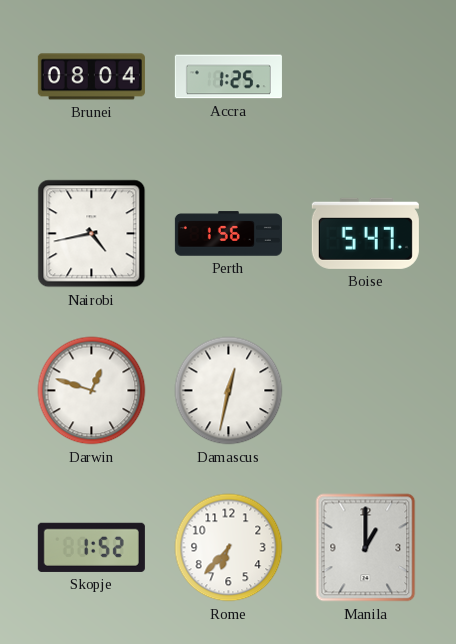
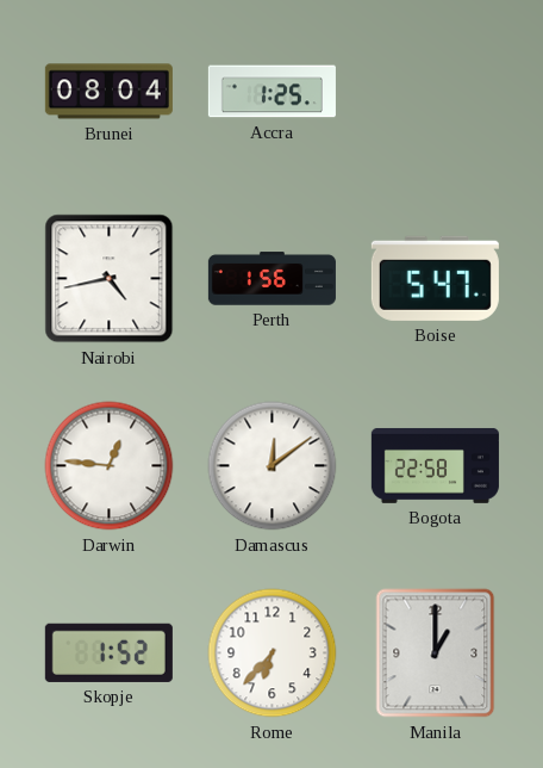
Darwin: 12:48 -> 12:46
Damascus: 12:32 -> 12:09
Bogota: none -> 22:58
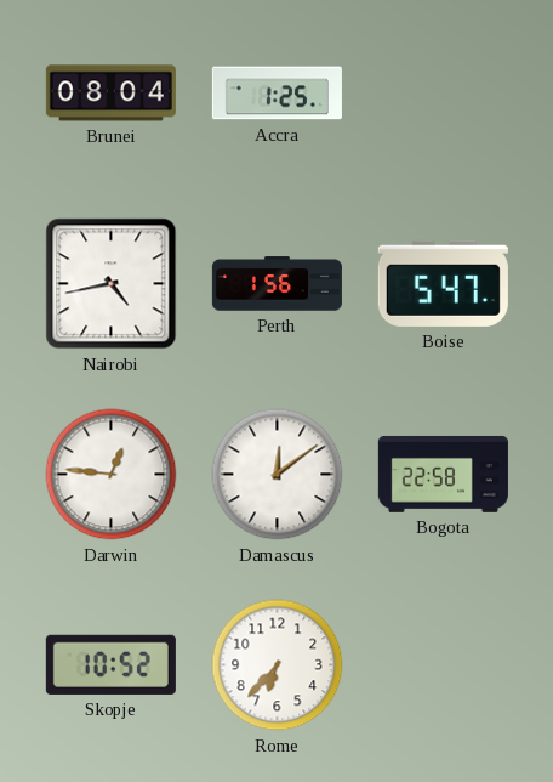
Skopje: 1:52 -> 10:52
Manila: 1:00 -> none
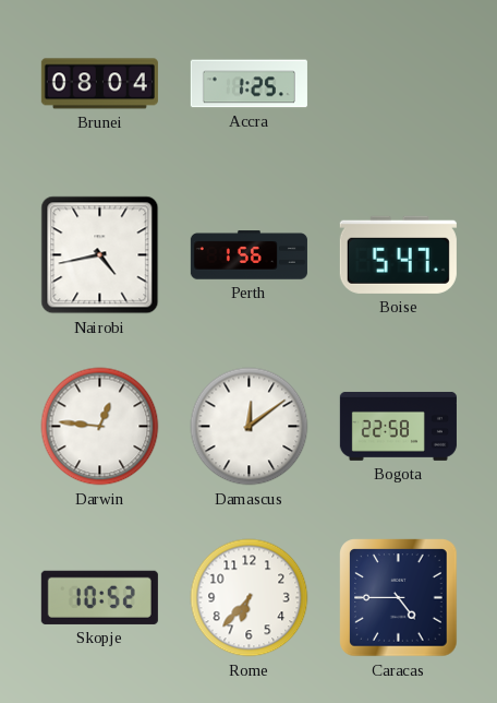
Caracas: none -> 4:45
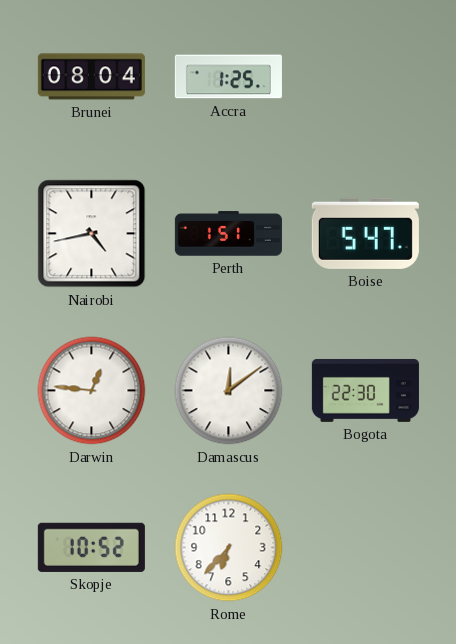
Perth: 1:56 -> 1:51
Bogota: 22:58 -> 22:30
Caracas: 4:45 -> none
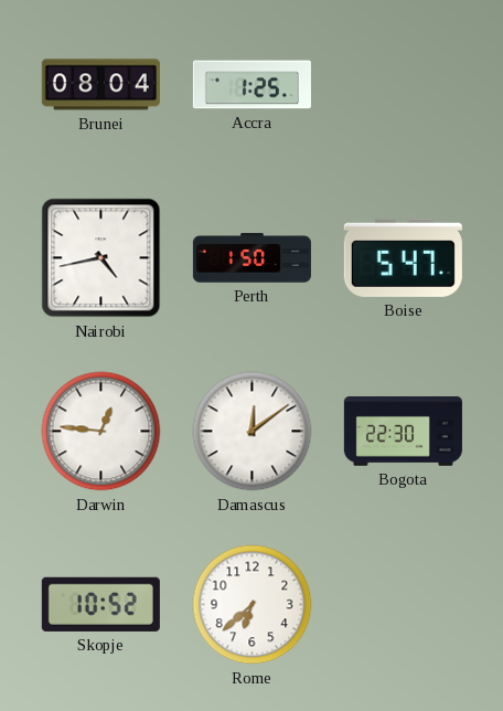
Perth: 1:51 -> 1:50
Rome: 6:37 -> 6:38
